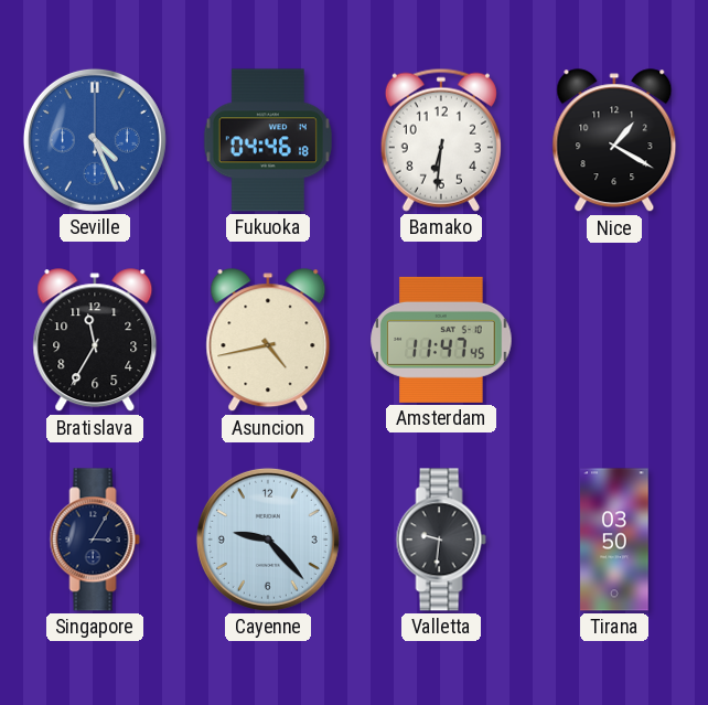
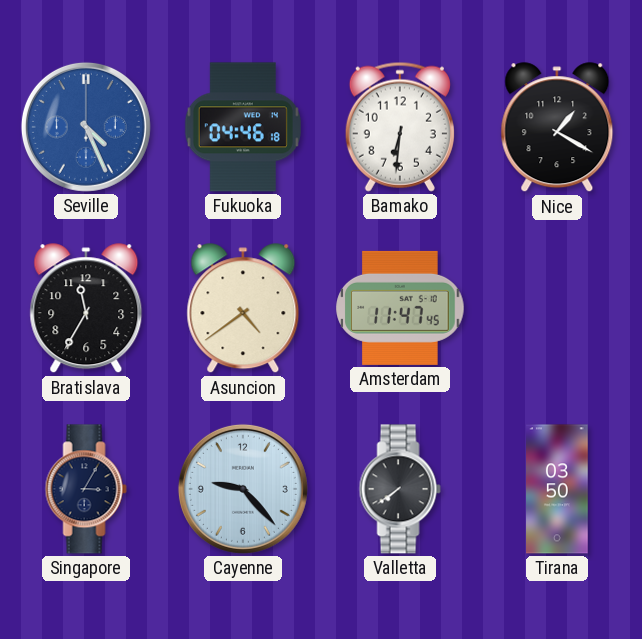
Asuncion: 4:43 -> 4:39
Valletta: 9:31 -> 7:39
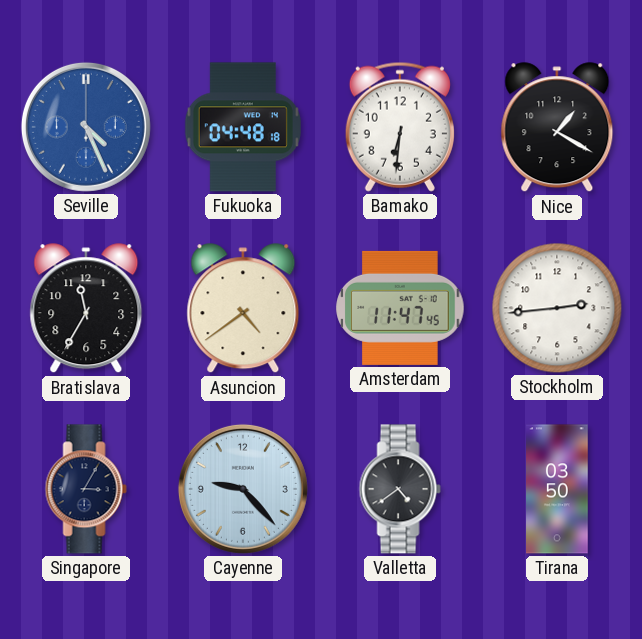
Fukuoka: 04:46 -> 04:48
Stockholm: none -> 2:44
Valletta: 7:39 -> 4:39
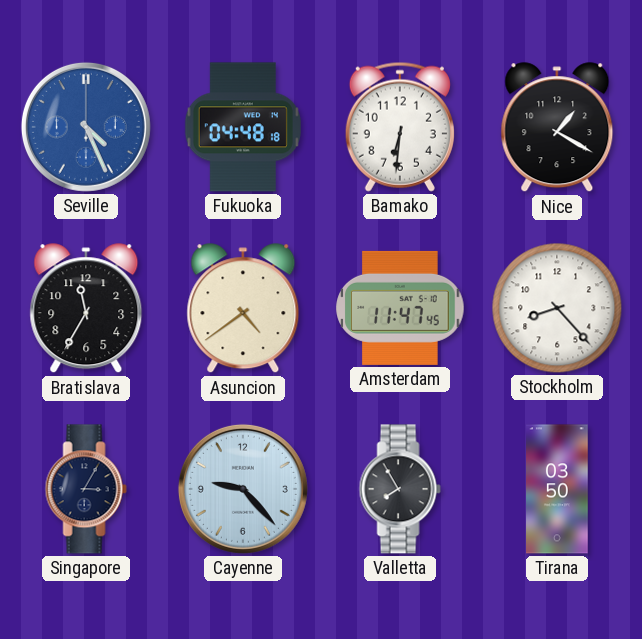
Stockholm: 2:44 -> 8:23
Valletta: 4:39 -> 7:55
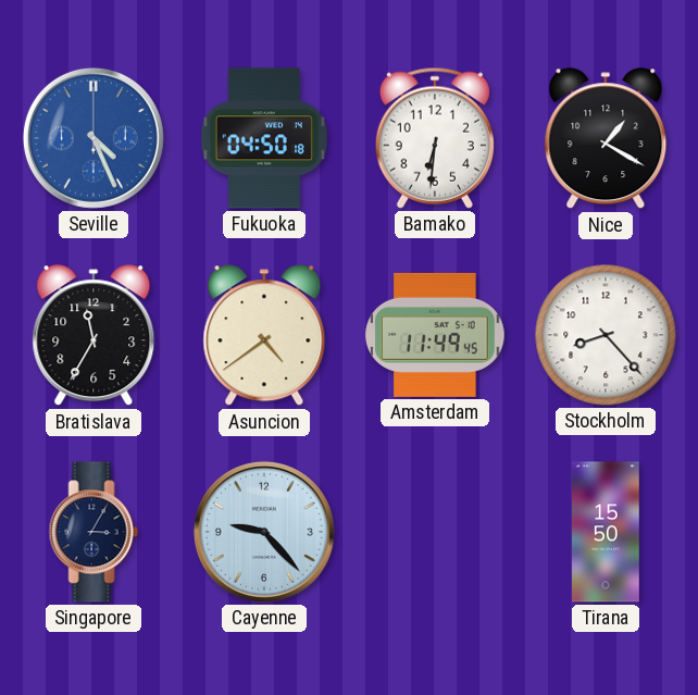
Fukuoka: 04:48 -> 04:50
Amsterdam: 11:47 -> 11:49
Valletta: 7:55 -> none
Tirana: 03:50 -> 15:50
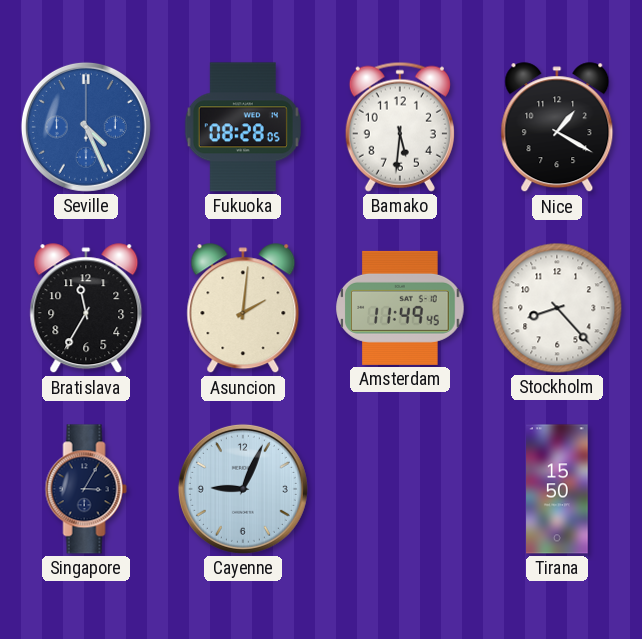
Fukuoka: 04:50 -> 08:28
Bamako: 6:31 -> 5:31
Asuncion: 4:39 -> 2:01
Cayenne: 9:23 -> 9:04
